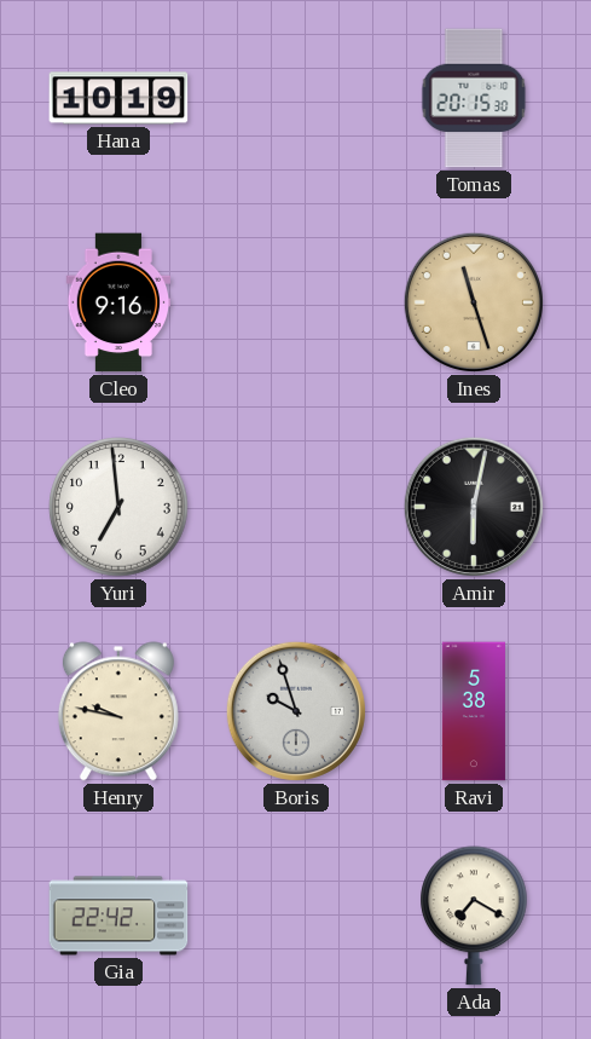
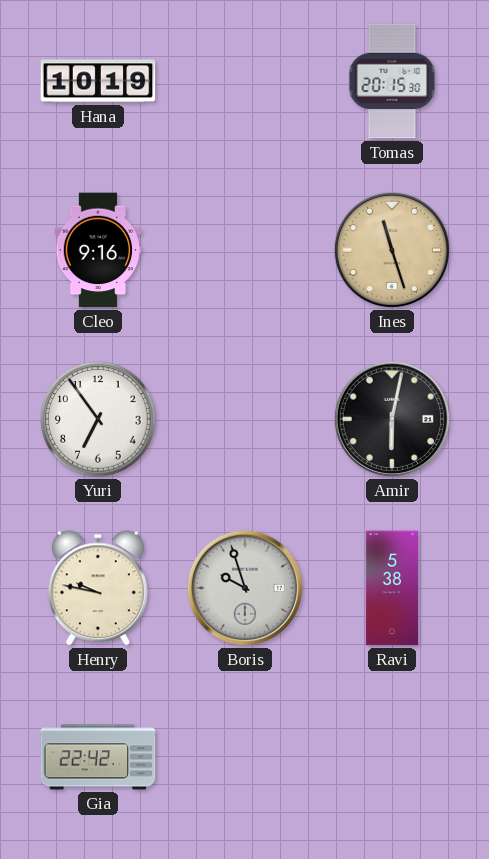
Yuri: 6:59 -> 6:54
Ada: 7:20 -> none
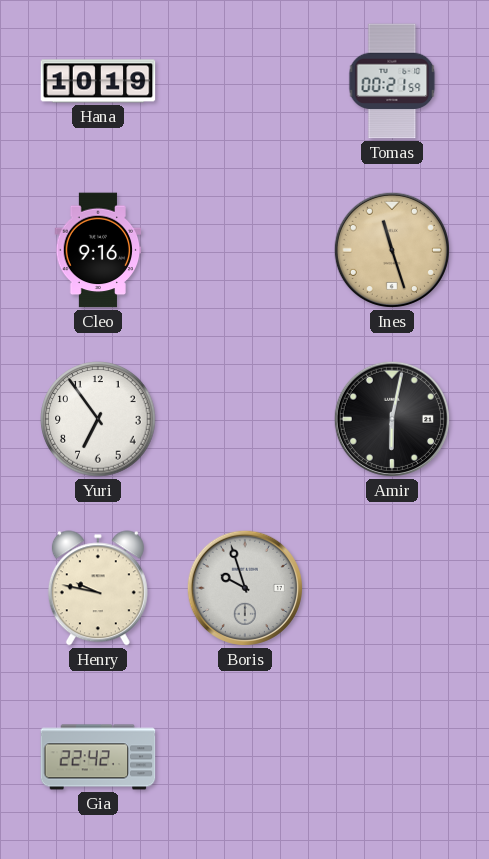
Tomas: 20:15 -> 00:21
Ravi: 5:38 -> none
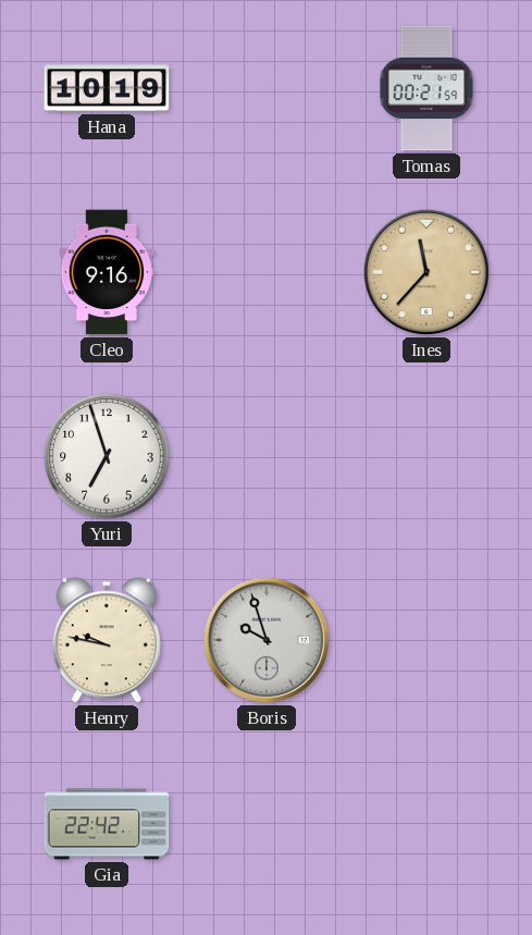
Ines: 11:27 -> 11:37
Yuri: 6:54 -> 6:57
Amir: 6:02 -> none
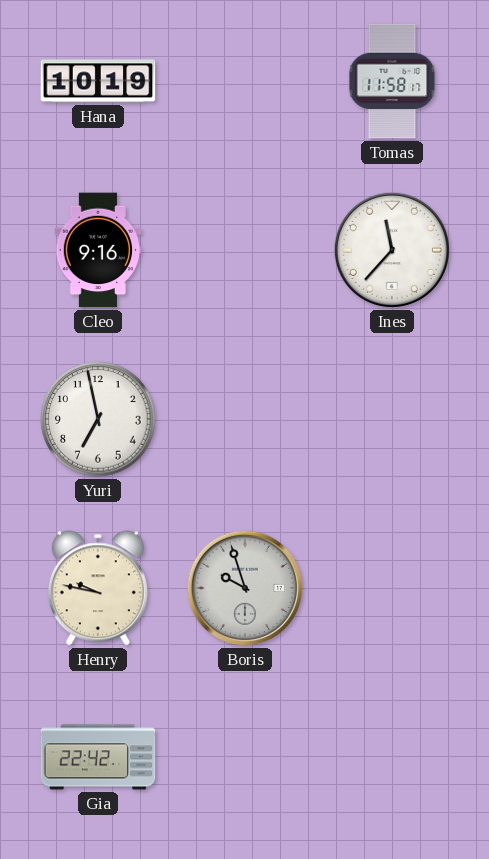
Tomas: 00:21 -> 11:58
Ines dial: champagne -> white
Yuri: 6:57 -> 6:58
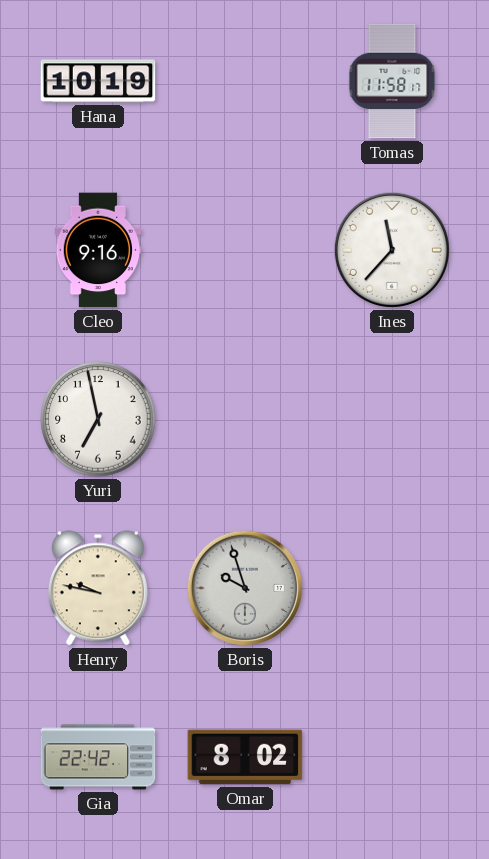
Omar: none -> 8:02
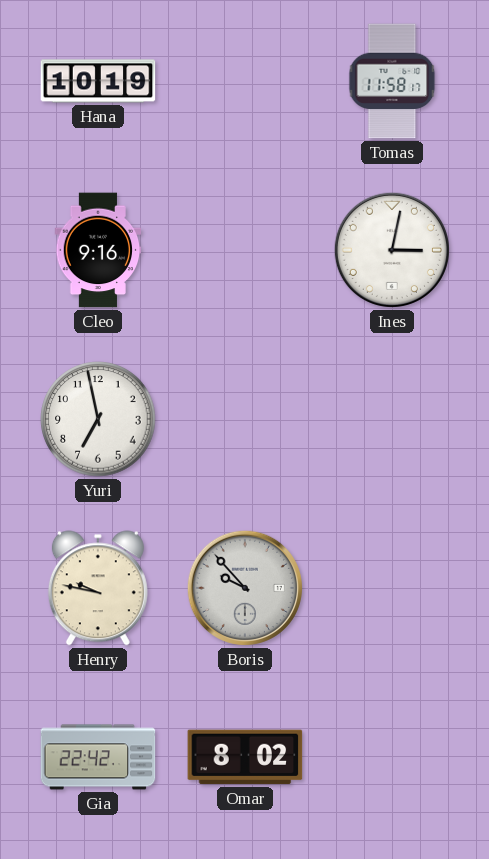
Ines: 11:37 -> 3:02
Boris: 9:57 -> 9:53
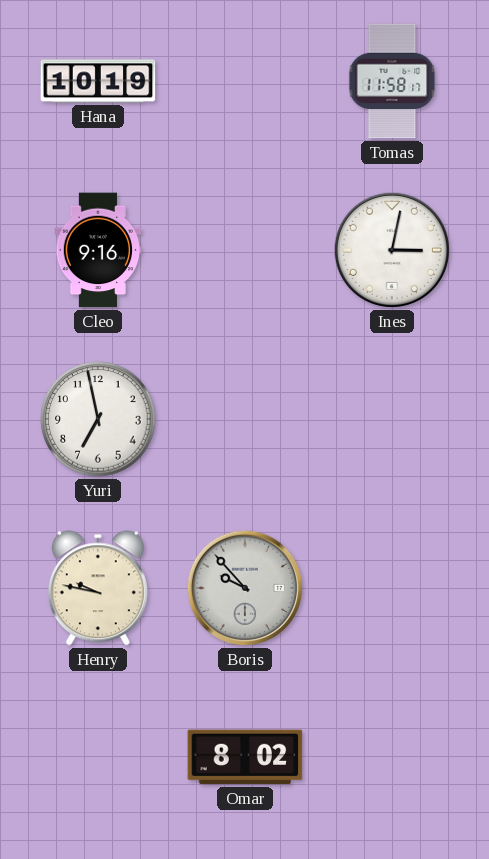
Gia: 22:42 -> none
